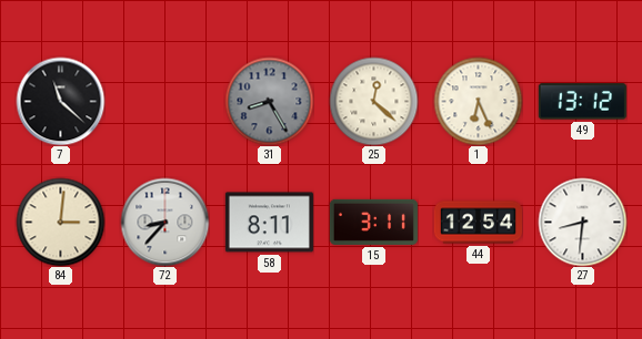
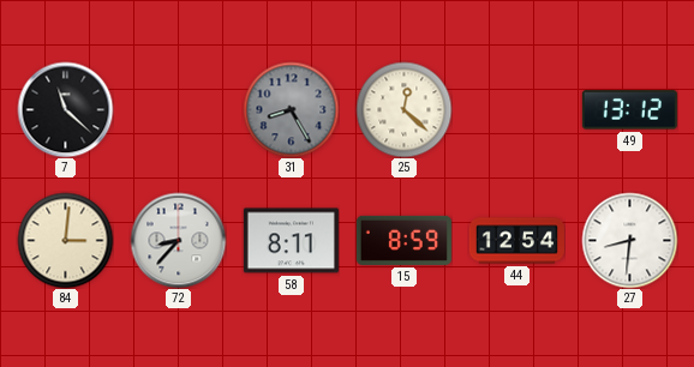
1: 6:26 -> none
15: 3:11 -> 8:59
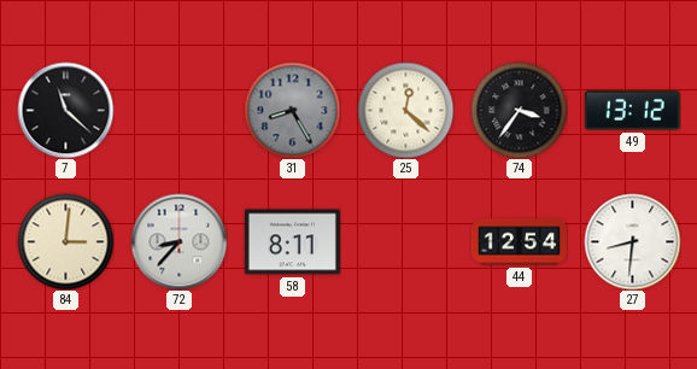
74: none -> 3:36
15: 8:59 -> none
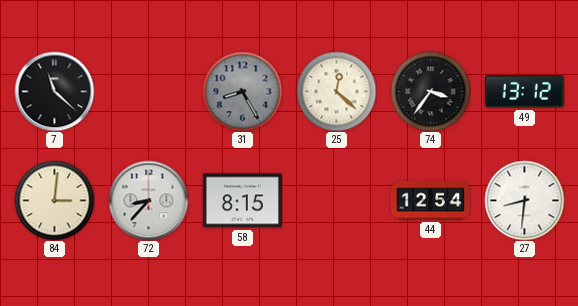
58: 8:11 -> 8:15
